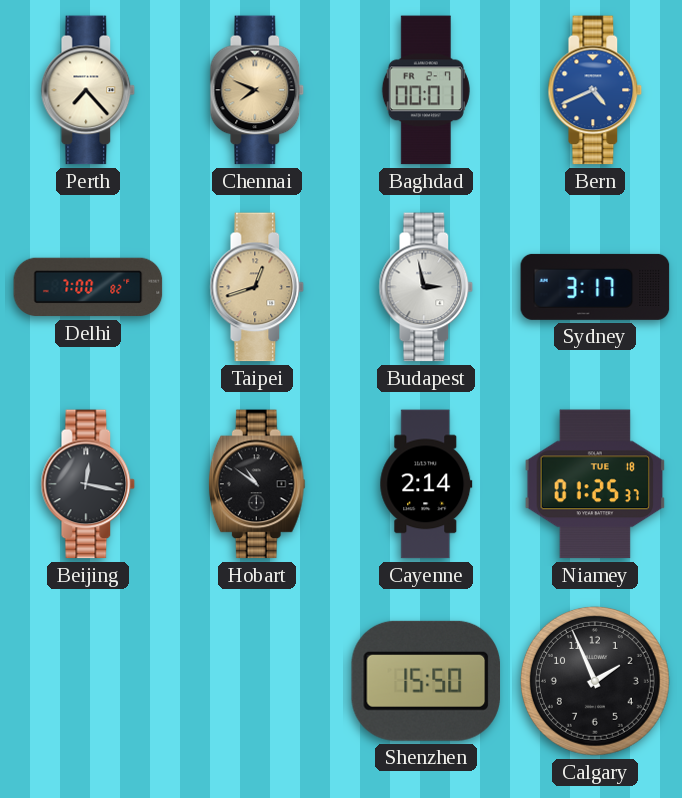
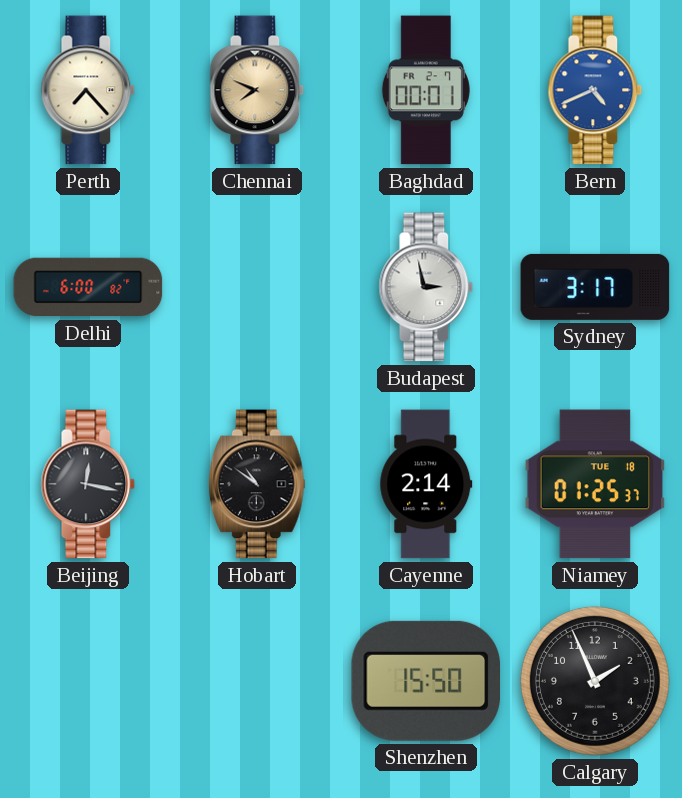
Delhi: 7:00 -> 6:00
Taipei: 12:42 -> none
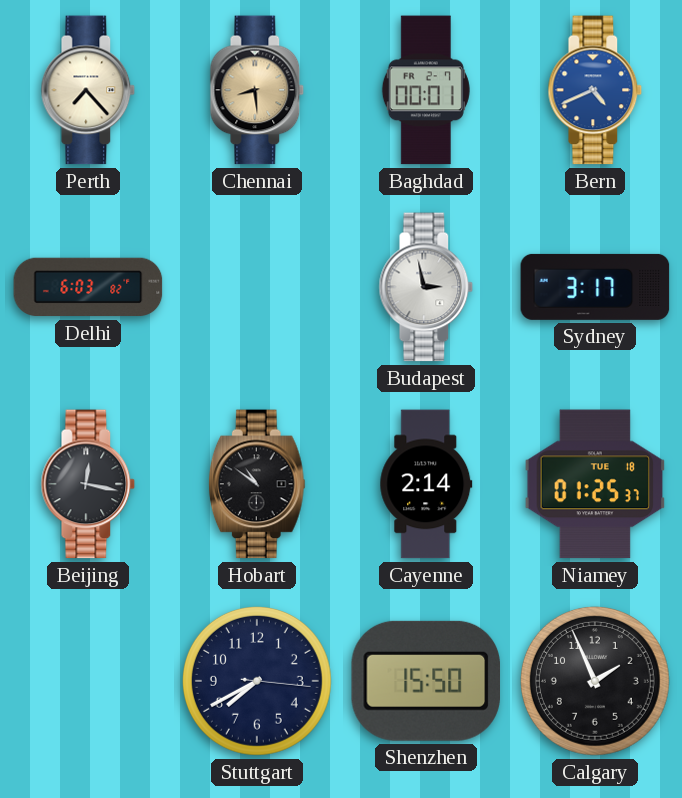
Chennai: 7:49 -> 8:29
Delhi: 6:00 -> 6:03
Stuttgart: none -> 7:40
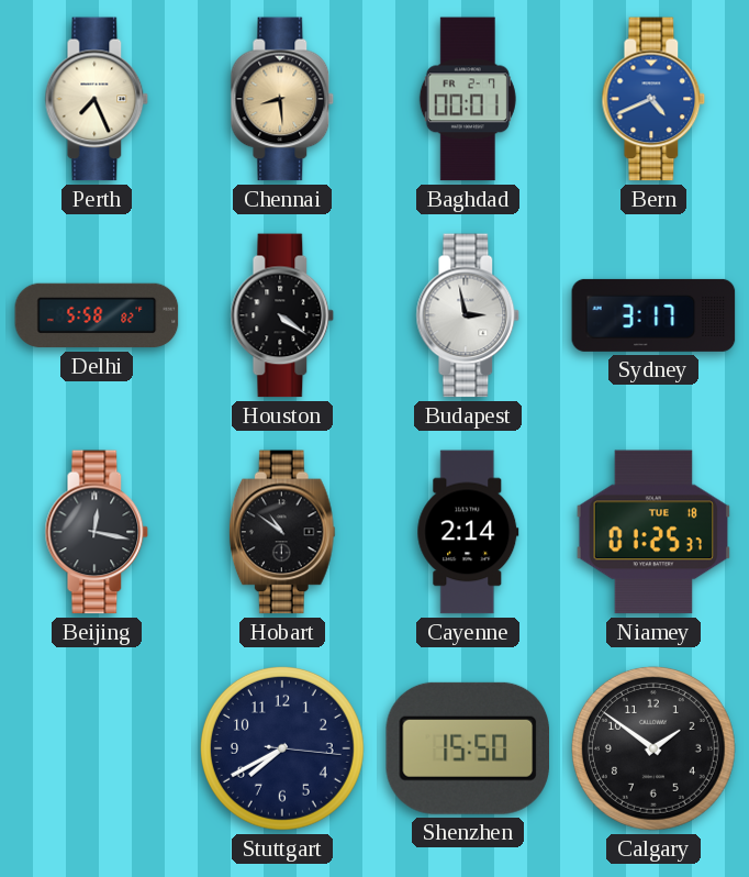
Perth: 7:23 -> 7:26
Delhi: 6:03 -> 5:58
Houston: none -> 4:21
Calgary: 1:56 -> 1:51
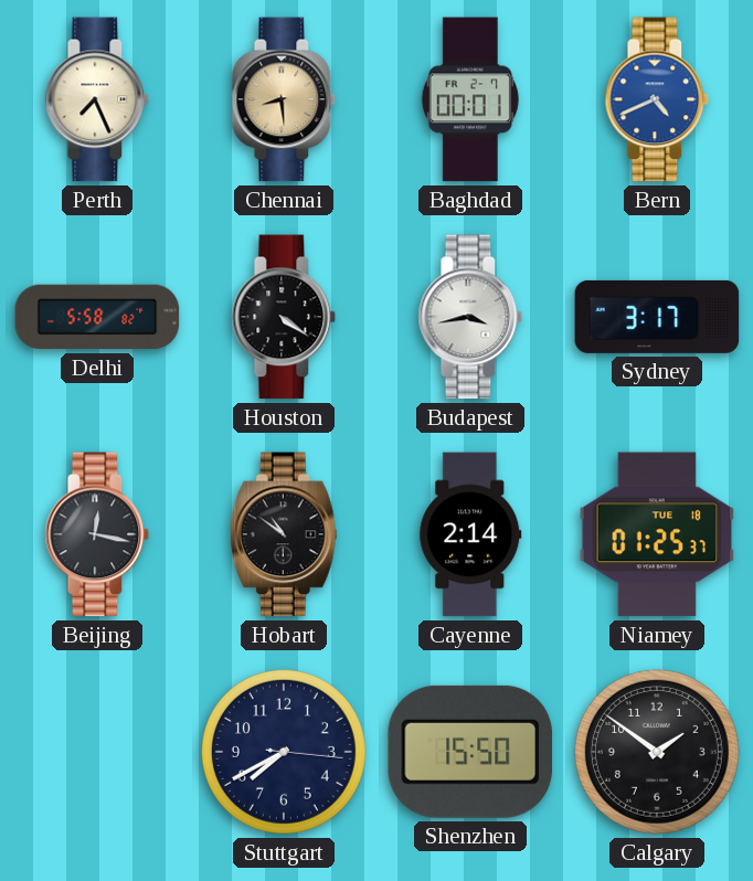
Budapest: 2:58 -> 3:43
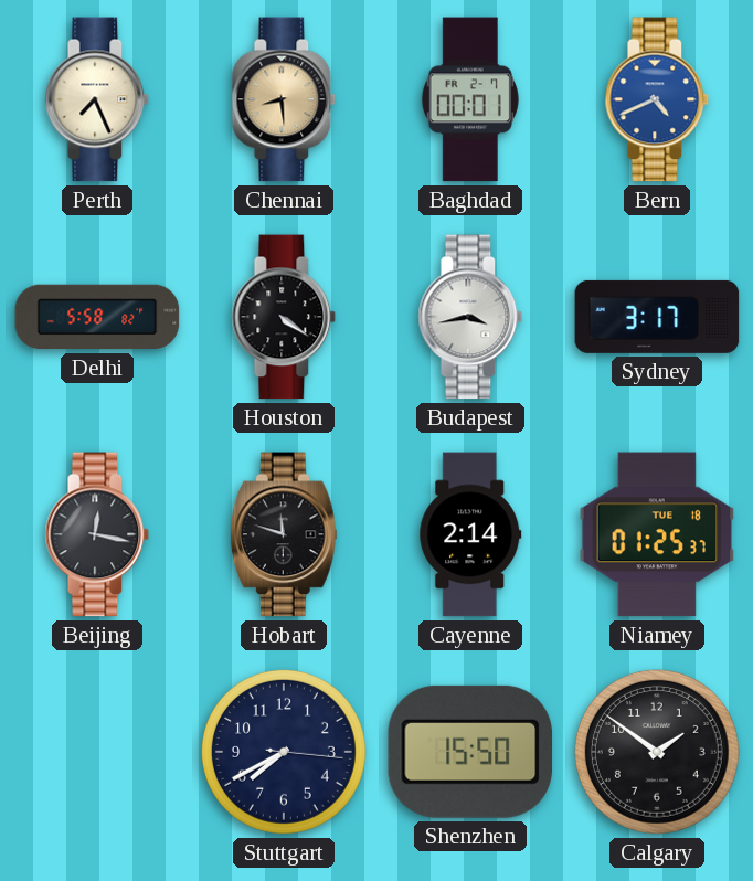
Hobart: 10:51 -> 11:48
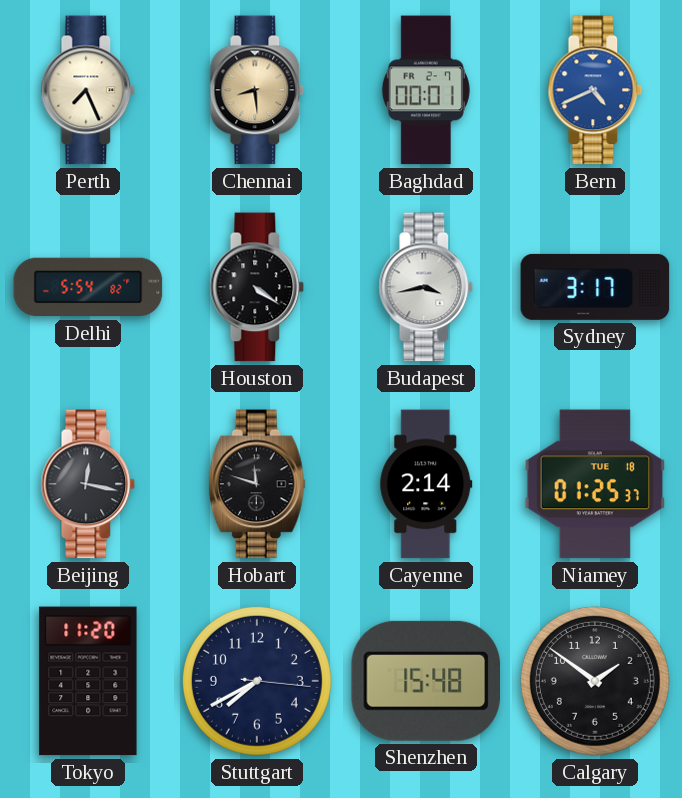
Delhi: 5:58 -> 5:54
Tokyo: none -> 11:20
Shenzhen: 15:50 -> 15:48
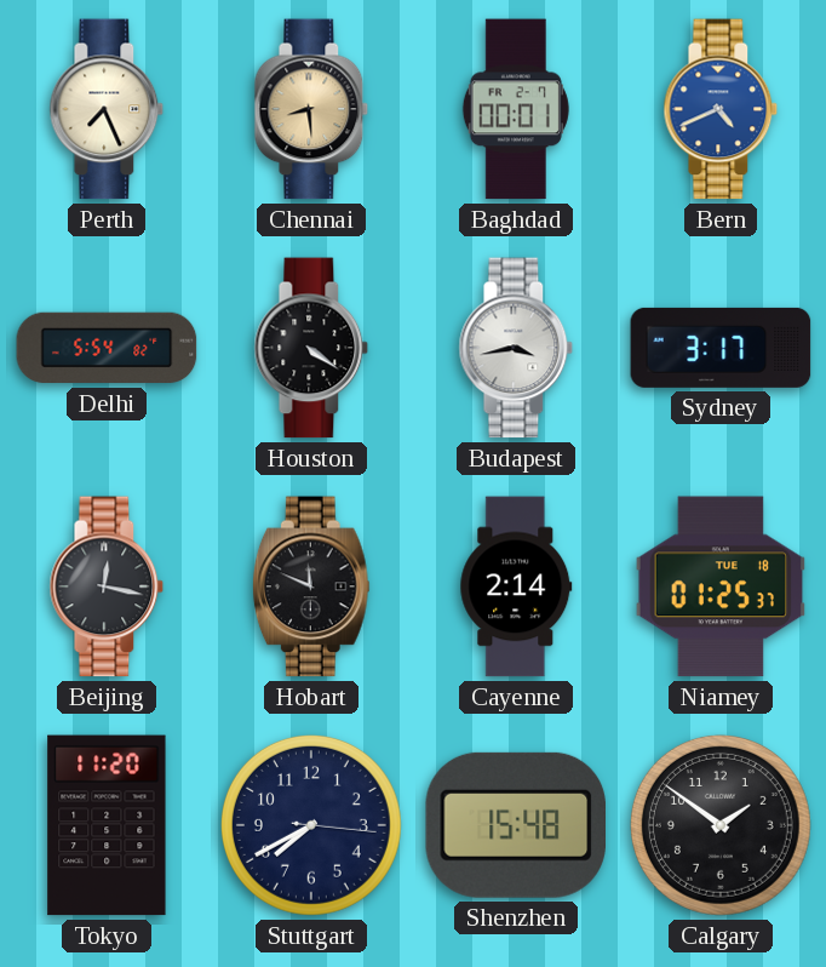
Hobart: 11:48 -> 11:49
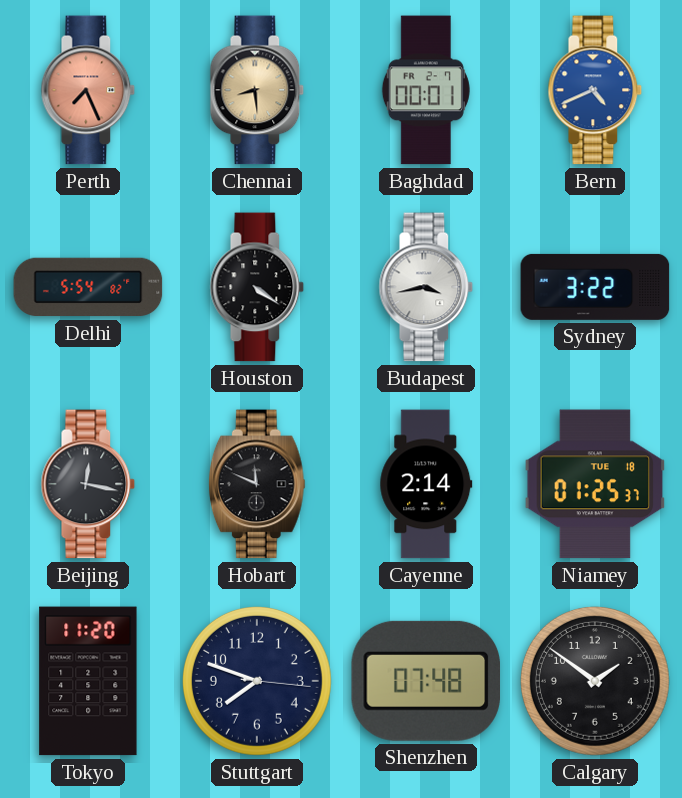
Perth dial: cream -> salmon
Sydney: 3:17 -> 3:22
Stuttgart: 7:40 -> 7:48
Shenzhen: 15:48 -> 07:48
